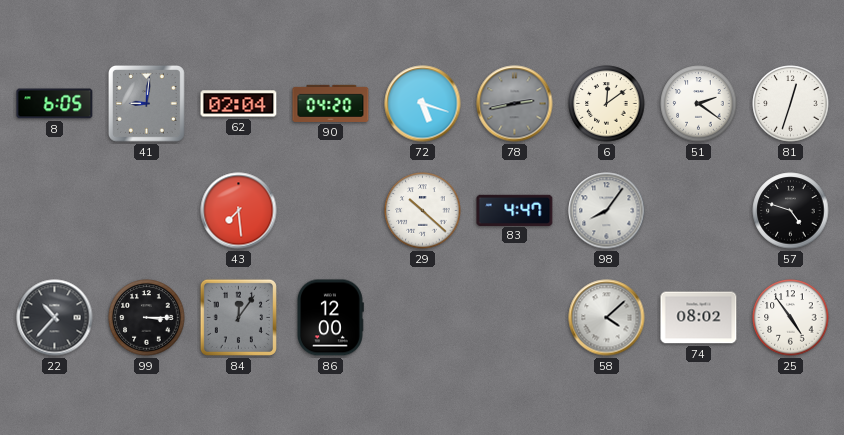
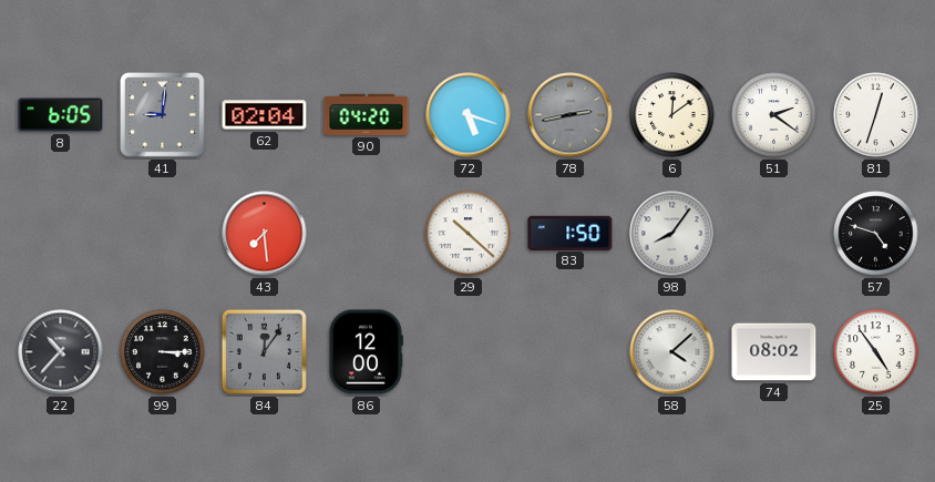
83: 4:47 -> 1:50
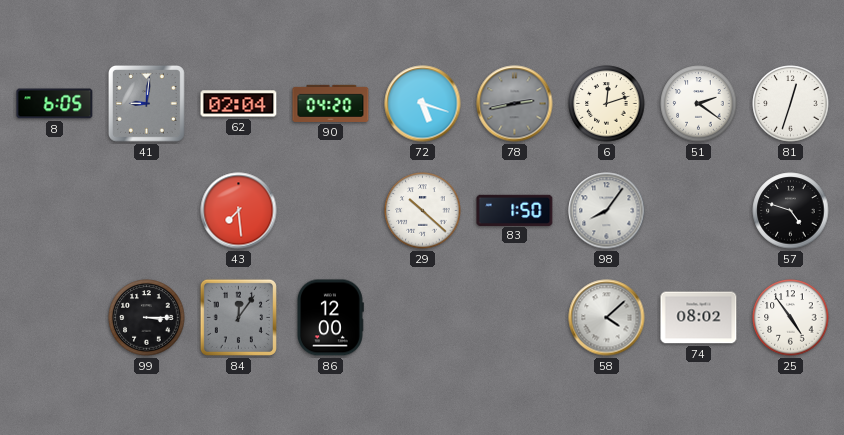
6: 12:09 -> 12:12
22: 10:37 -> none
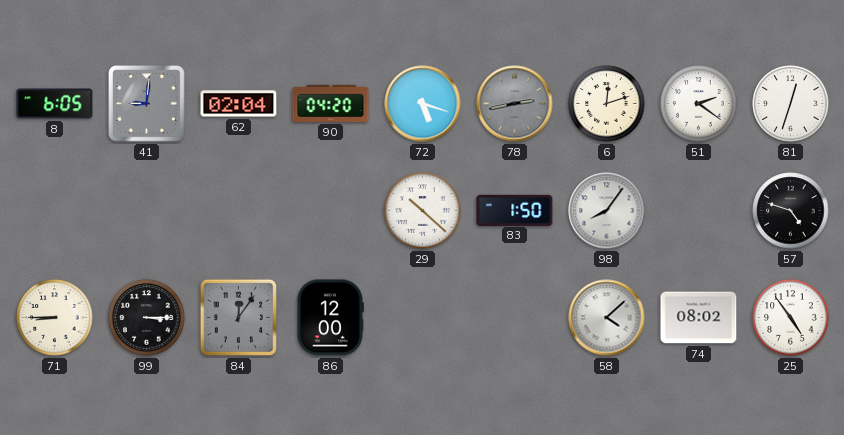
43: 7:29 -> none
71: none -> 8:45
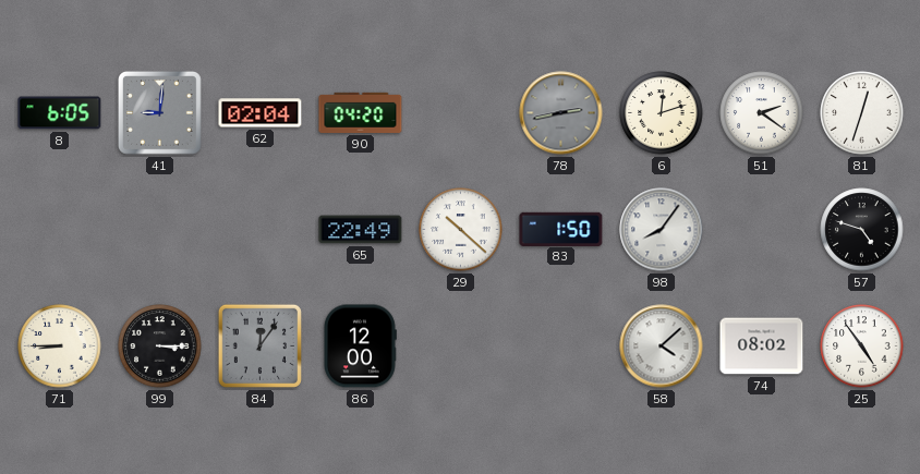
72: 5:18 -> none
65: none -> 22:49
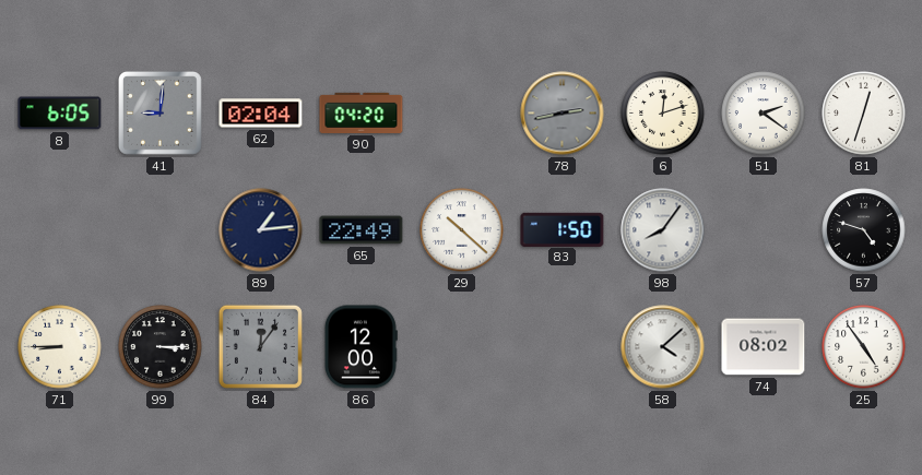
89: none -> 1:14
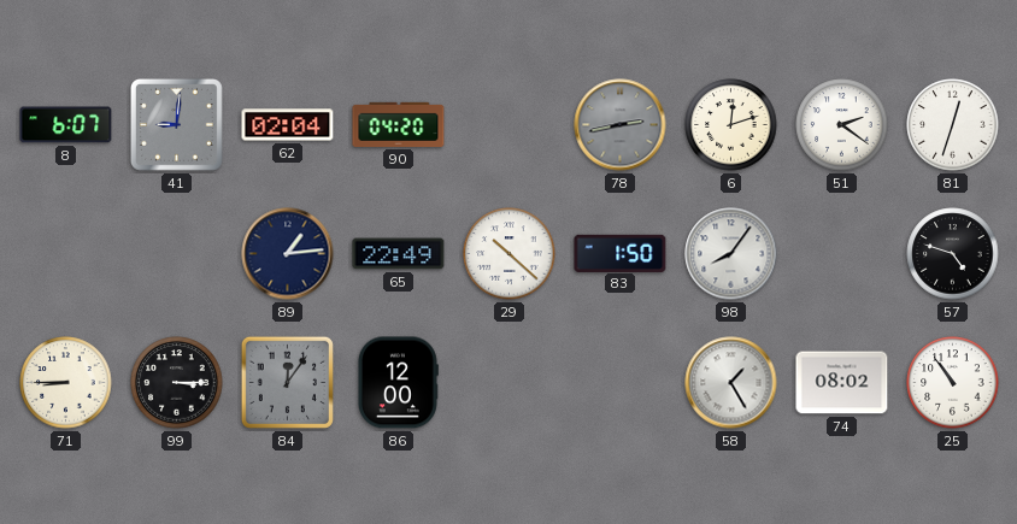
8: 6:05 -> 6:07
58: 4:08 -> 1:25
25: 4:54 -> 10:54
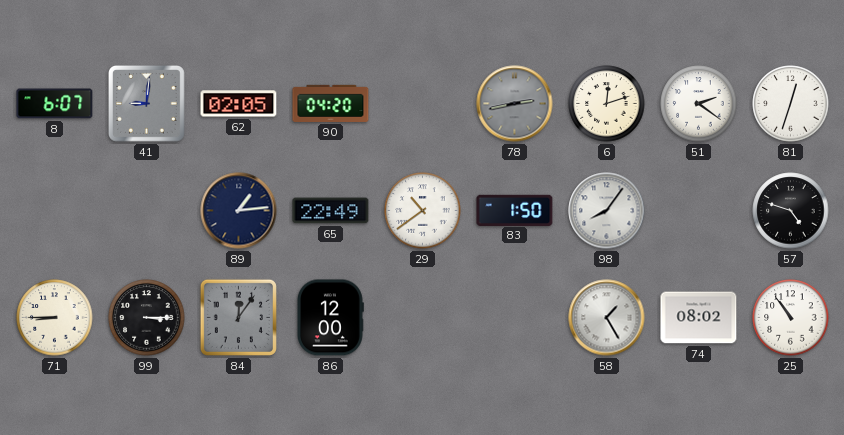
62: 02:04 -> 02:05
29: 10:22 -> 10:39
